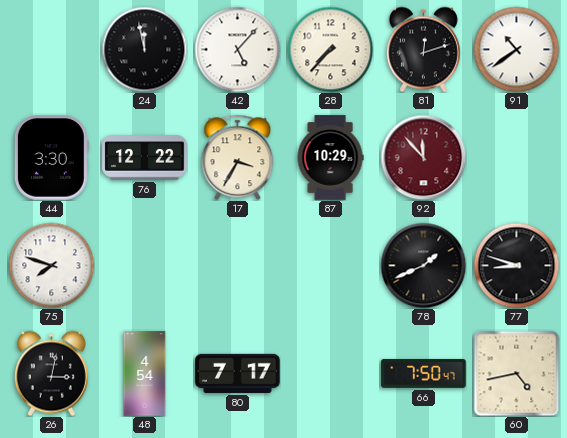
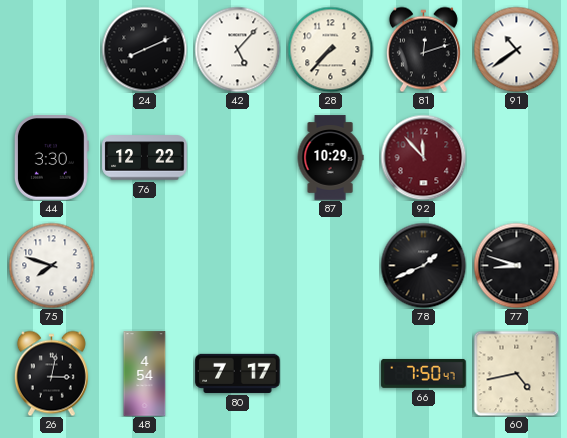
24: 11:58 -> 8:11
17: 3:35 -> none
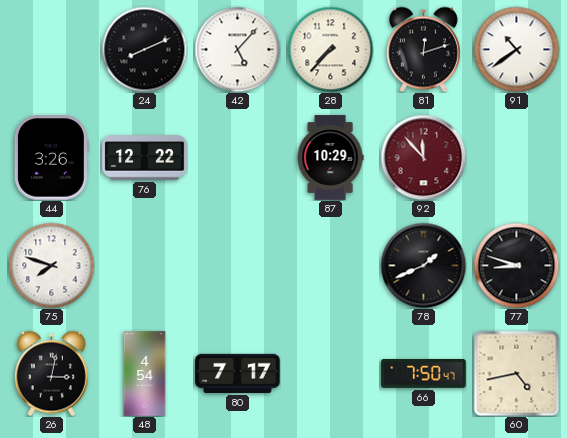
44: 3:30 -> 3:26
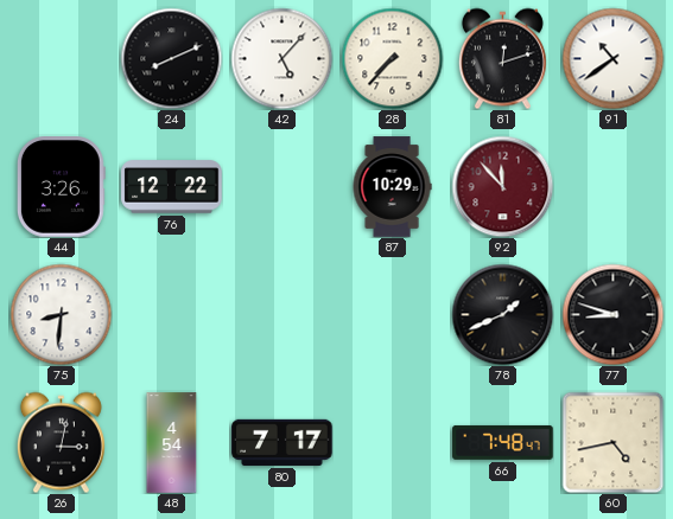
75: 7:48 -> 8:31
66: 7:50 -> 7:48
